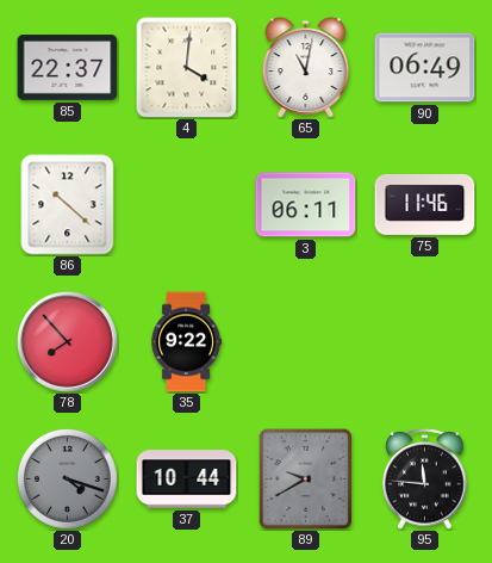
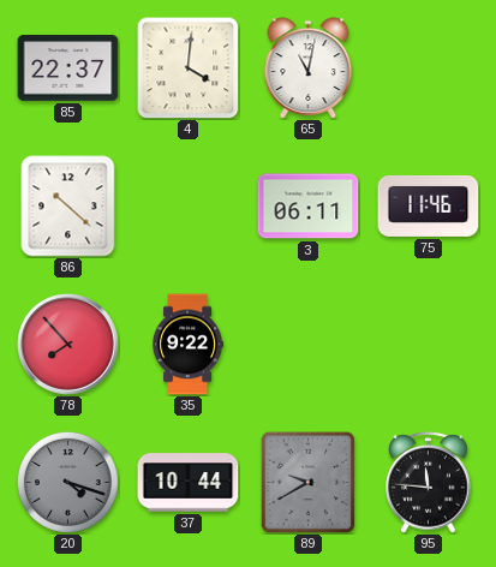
90: 06:49 -> none
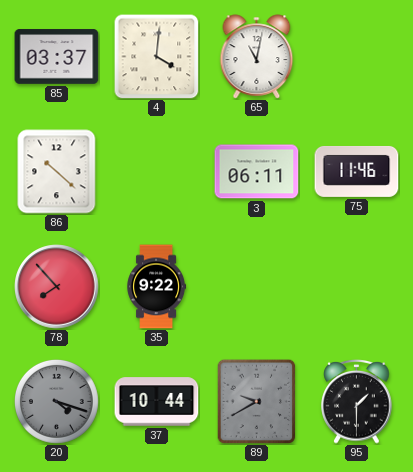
85: 22:37 -> 03:37
95: 11:46 -> 1:30
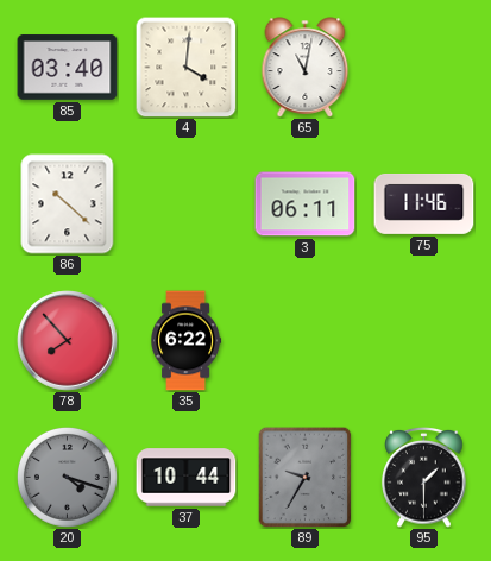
85: 03:37 -> 03:40
35: 9:22 -> 6:22
89: 9:40 -> 9:35
